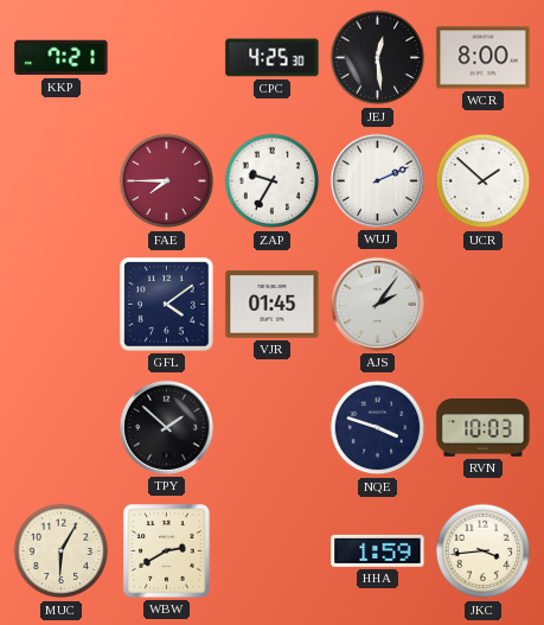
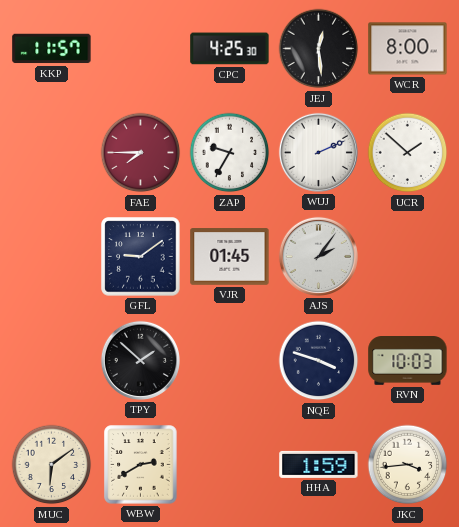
KKP: 7:21 -> 11:57
GFL: 4:09 -> 9:09
MUC: 6:05 -> 6:09
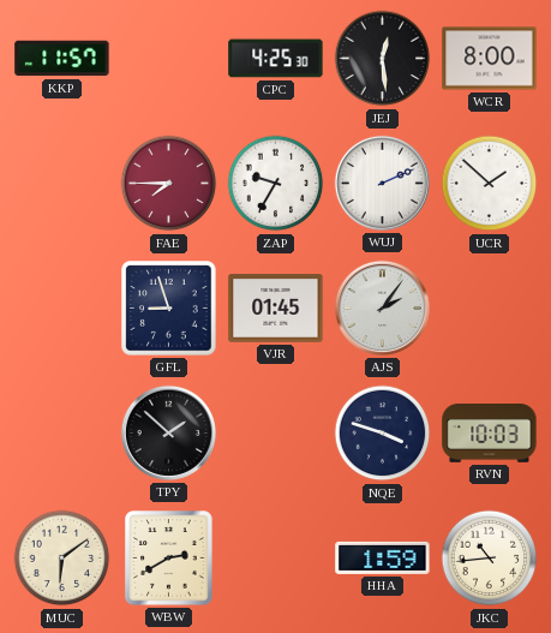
GFL: 9:09 -> 8:57
JKC: 3:44 -> 10:44
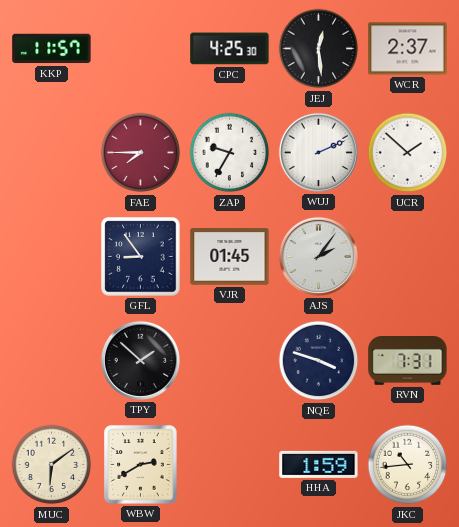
WCR: 8:00 -> 2:37
GFL: 8:57 -> 8:54
RVN: 10:03 -> 7:31
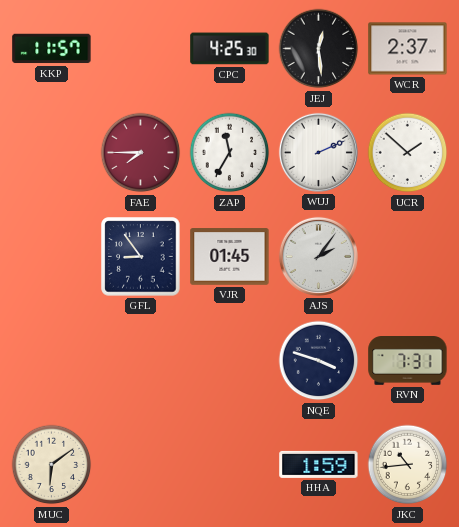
ZAP: 9:35 -> 11:35
TPY: 1:52 -> none
WBW: 2:40 -> none
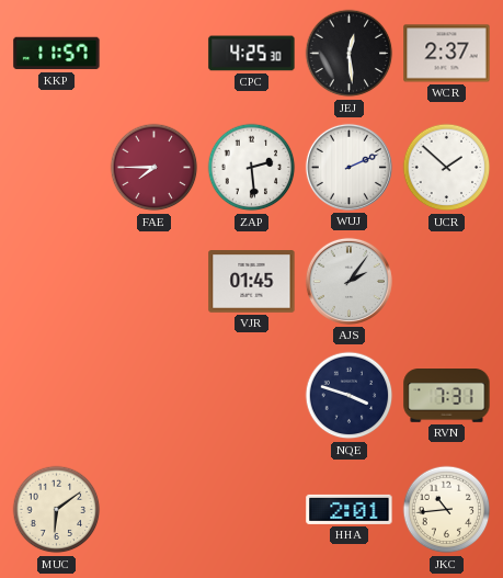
ZAP: 11:35 -> 2:29
GFL: 8:54 -> none
HHA: 1:59 -> 2:01
